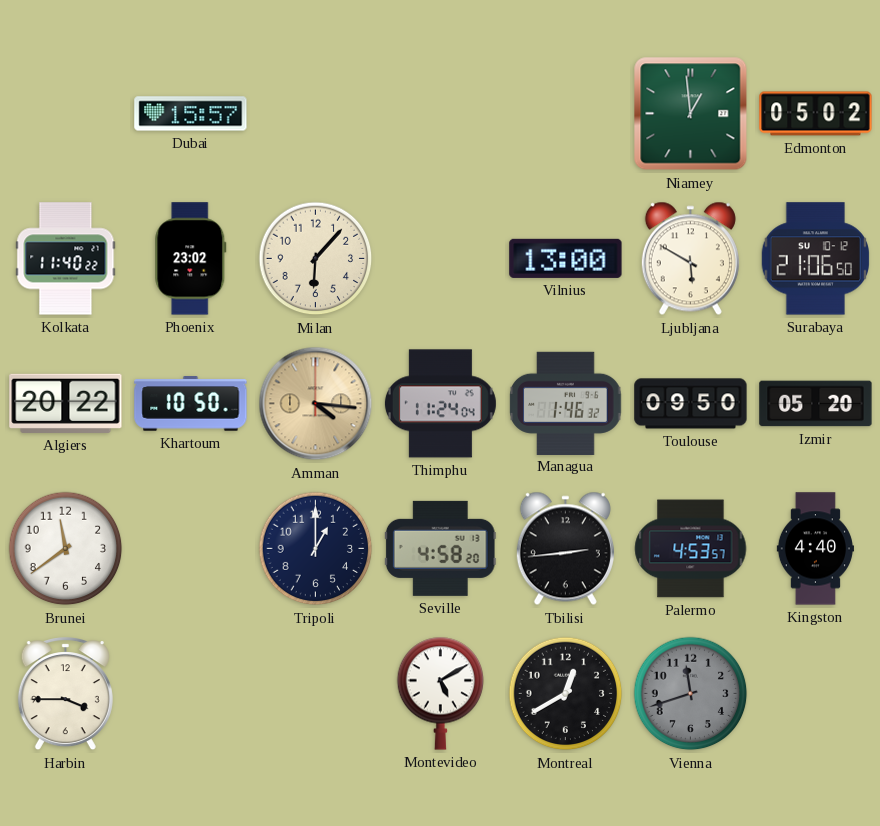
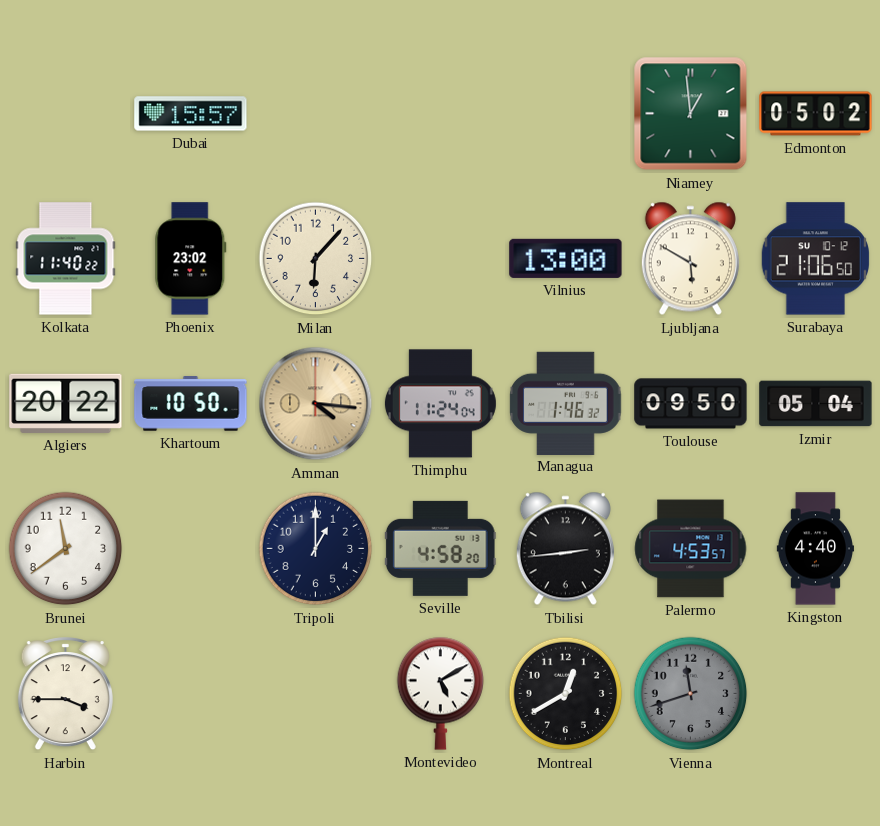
Izmir: 05:20 -> 05:04
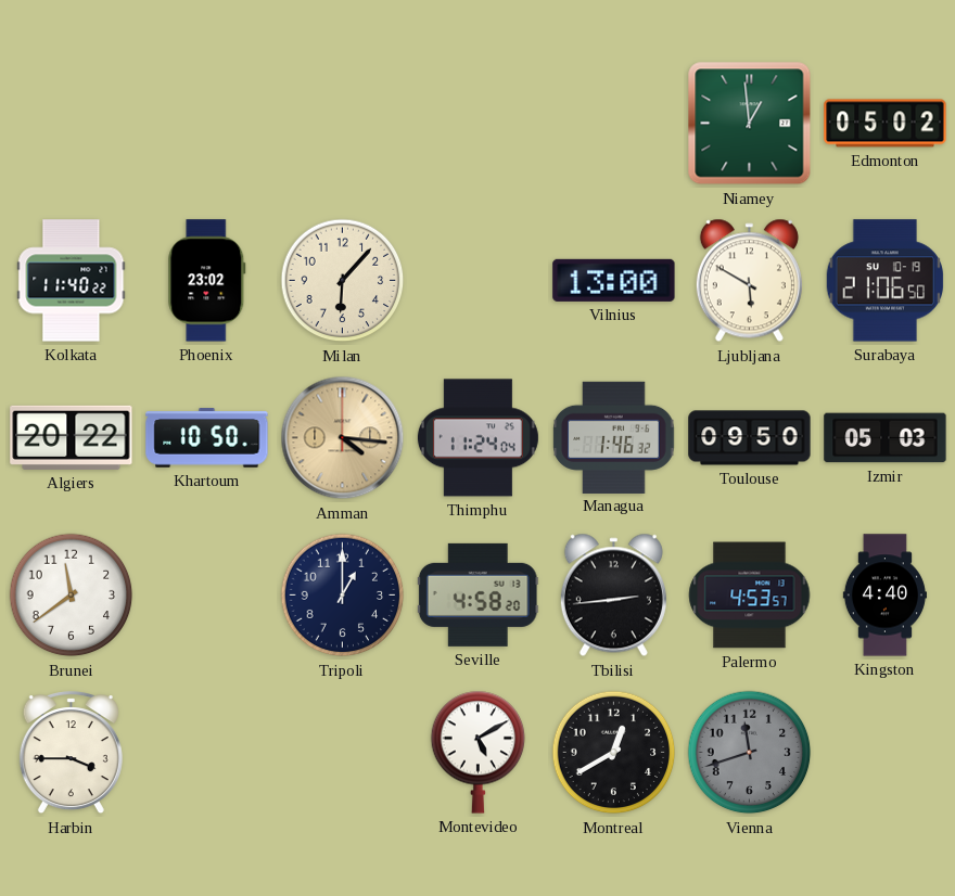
Dubai: 15:57 -> none
Surabaya date: SU 10-12 -> SU 10-19
Izmir: 05:04 -> 05:03
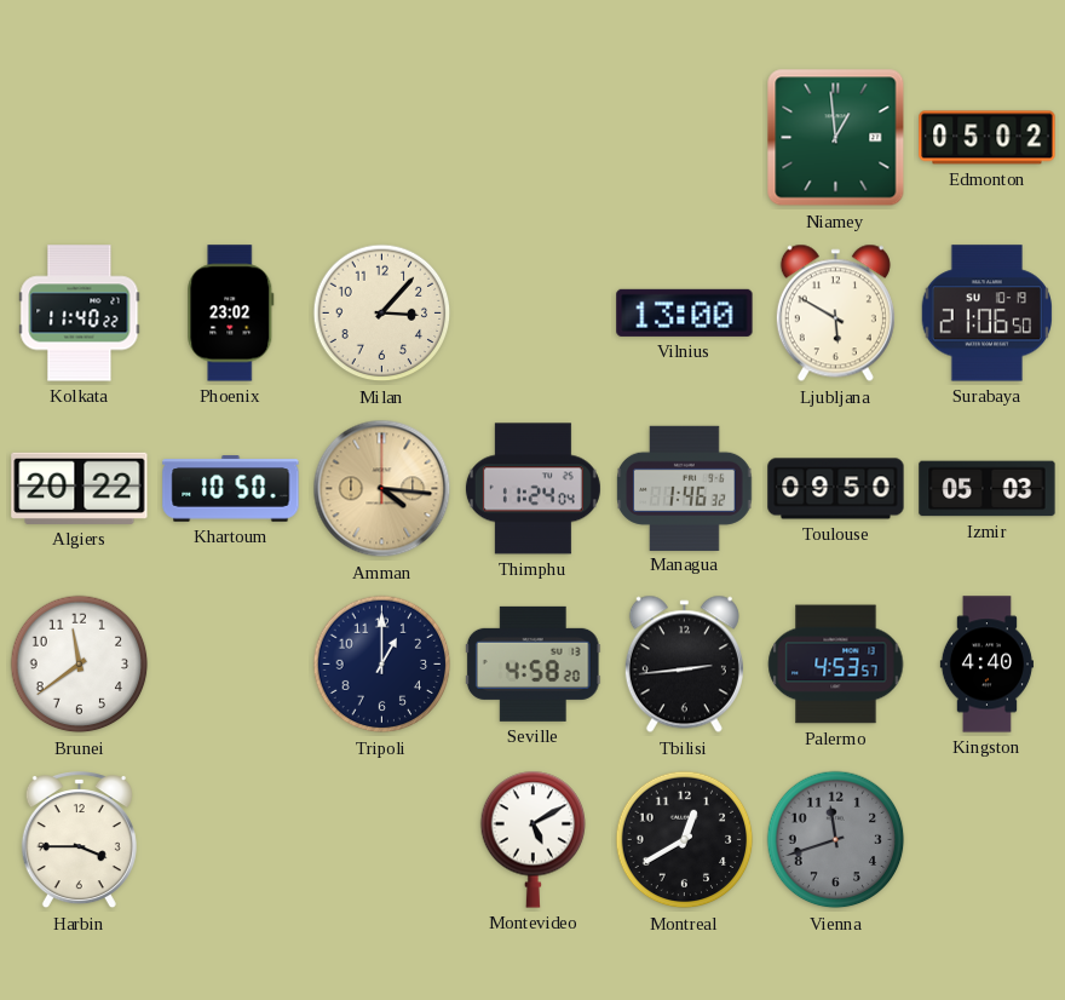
Milan: 6:07 -> 3:07
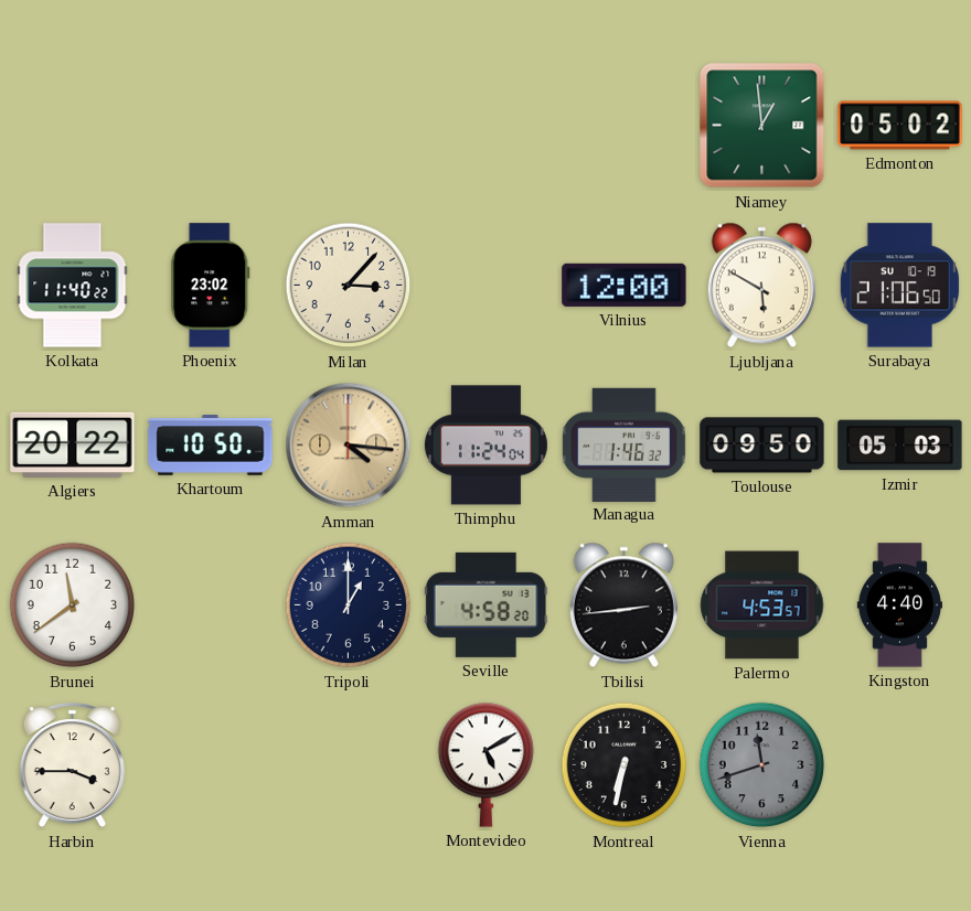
Vilnius: 13:00 -> 12:00
Montreal: 12:40 -> 6:32
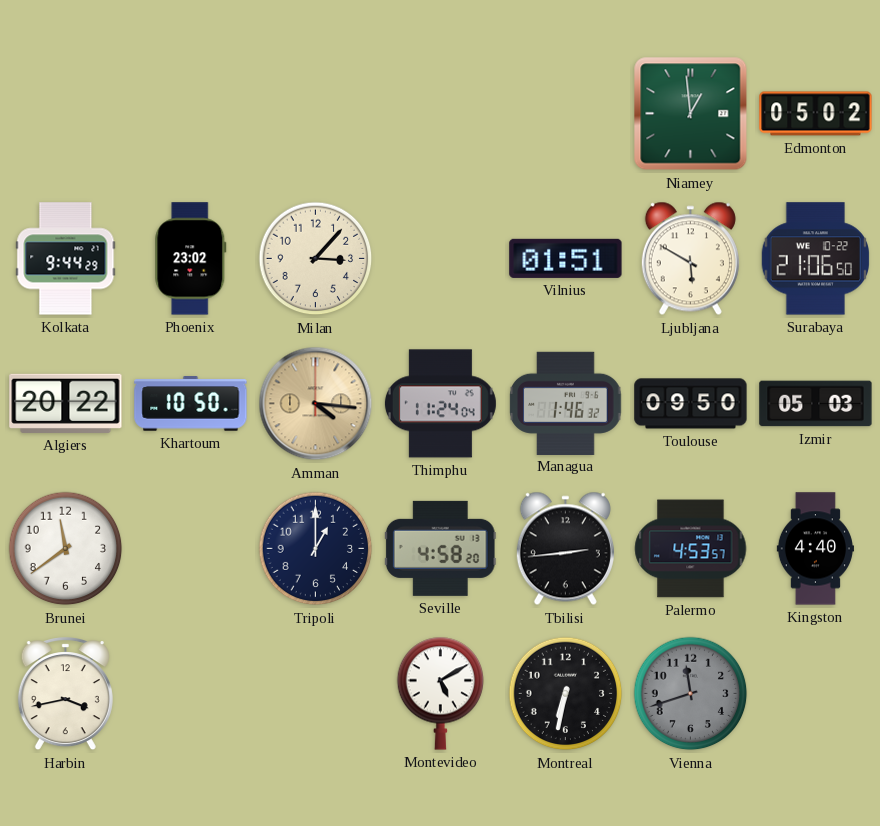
Kolkata: 11:40 -> 9:44
Vilnius: 12:00 -> 01:51
Surabaya date: SU 10-19 -> WE 10-22
Harbin: 3:45 -> 3:43
